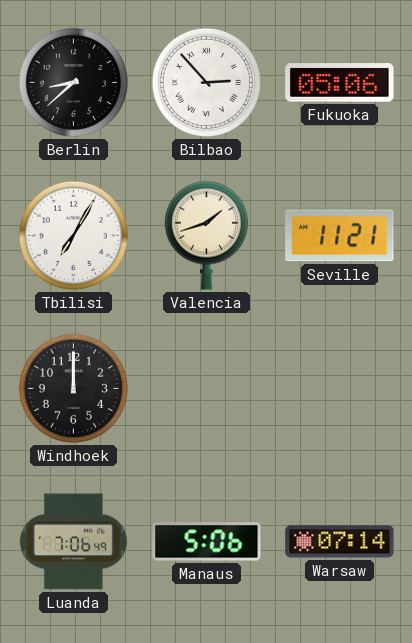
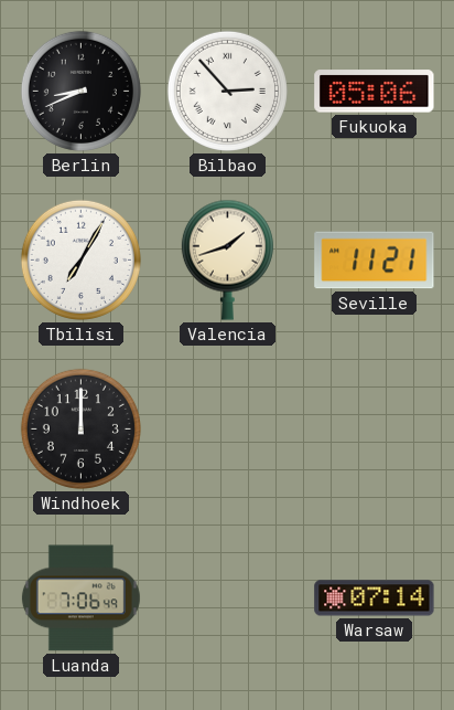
Berlin: 8:38 -> 8:41
Manaus: 5:06 -> none
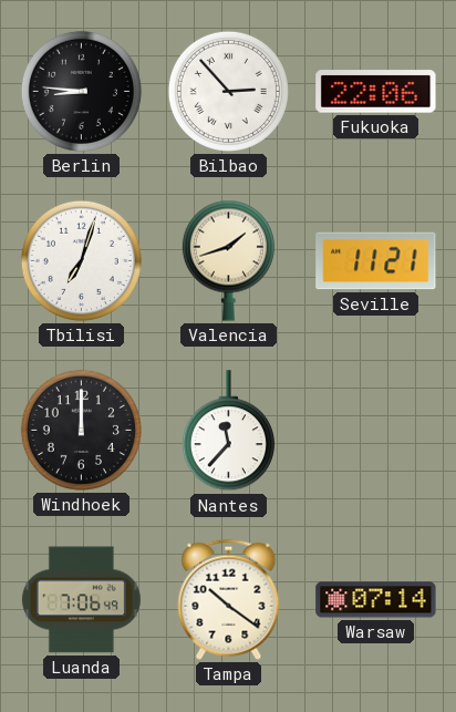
Berlin: 8:41 -> 8:46
Fukuoka: 05:06 -> 22:06
Tbilisi: 7:05 -> 7:03
Nantes: none -> 11:37
Tampa: none -> 10:21
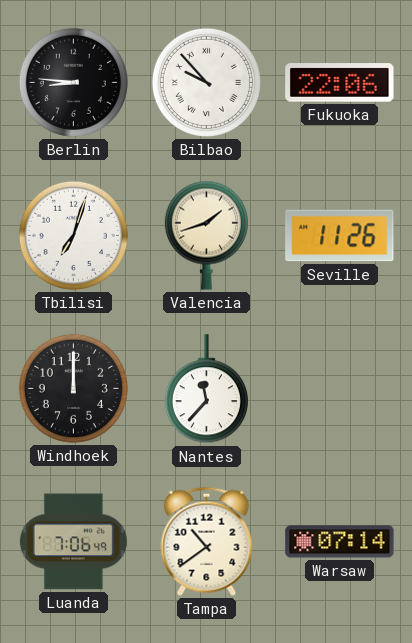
Bilbao: 2:53 -> 9:53
Seville: 11:21 -> 11:26
Tampa: 10:21 -> 10:39
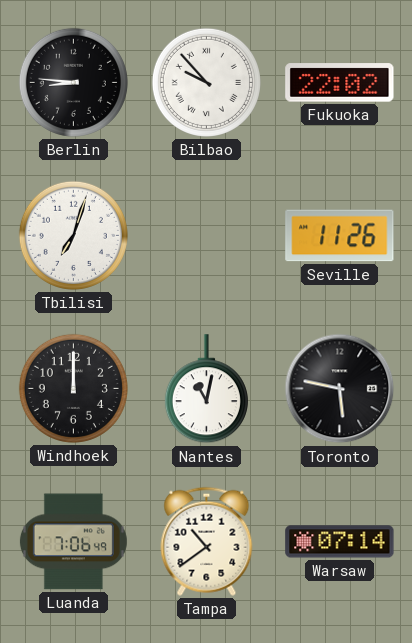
Fukuoka: 22:06 -> 22:02
Valencia: 1:42 -> none
Nantes: 11:37 -> 11:02
Toronto: none -> 5:47
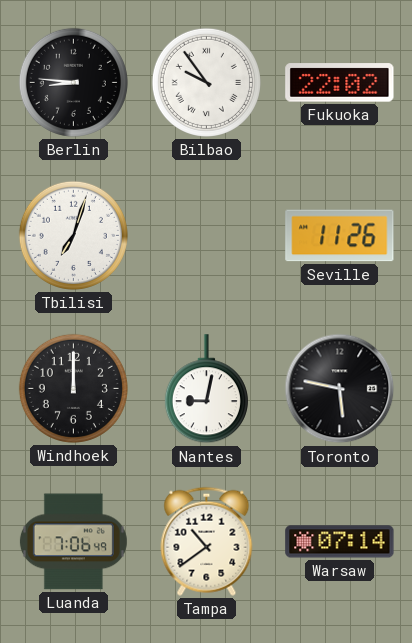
Bilbao: 9:53 -> 9:54
Nantes: 11:02 -> 9:02
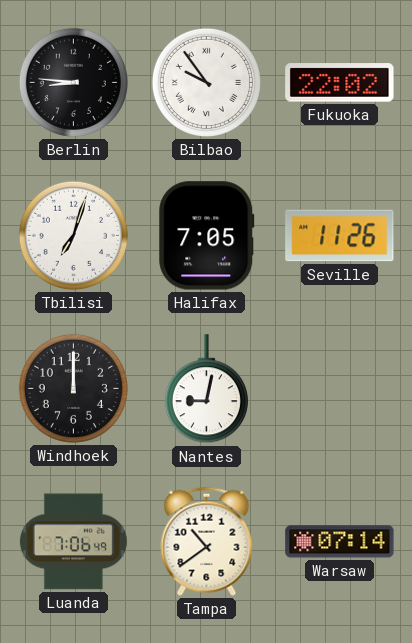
Halifax: none -> 7:05
Toronto: 5:47 -> none
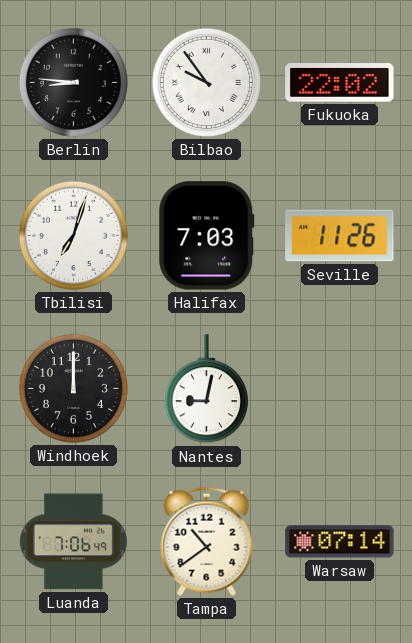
Halifax: 7:05 -> 7:03
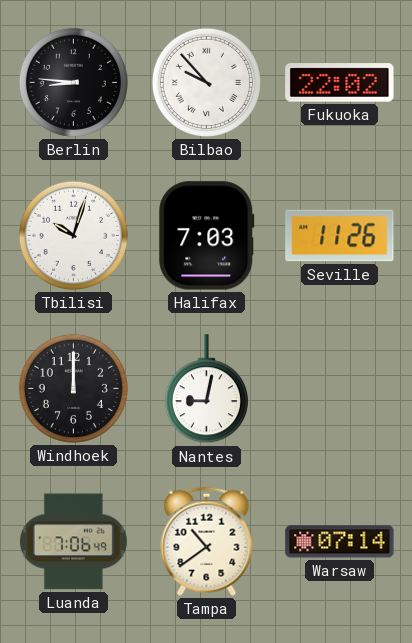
Bilbao: 9:54 -> 9:53
Tbilisi: 7:03 -> 10:03
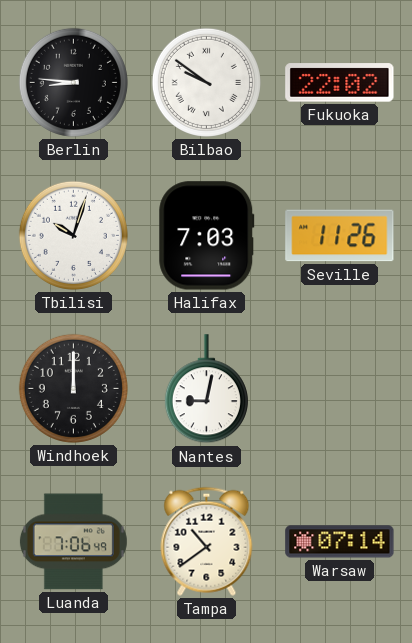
Bilbao: 9:53 -> 9:51
